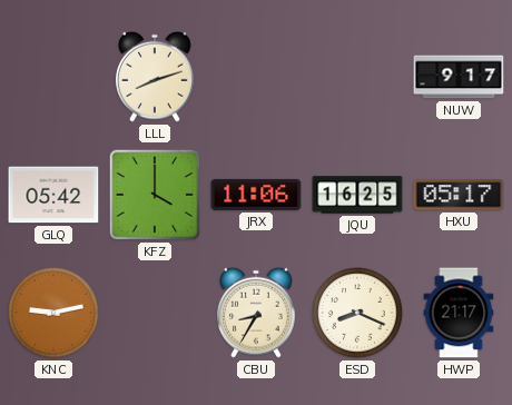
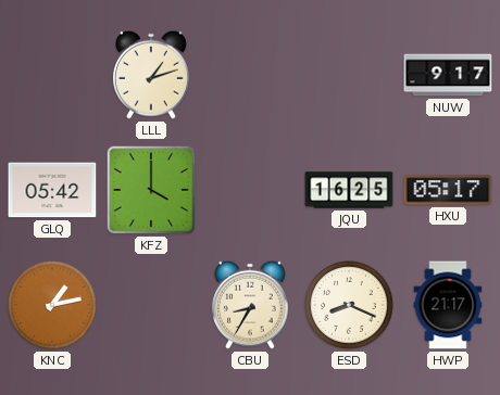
LLL: 8:12 -> 1:12
JRX: 11:06 -> none
KNC: 9:13 -> 1:13
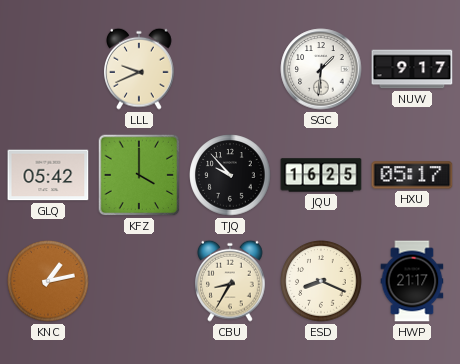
LLL: 1:12 -> 9:41
SGC: none -> 1:31
TJQ: none -> 9:53
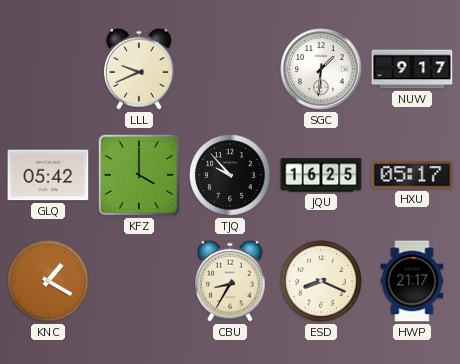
KNC: 1:13 -> 1:20
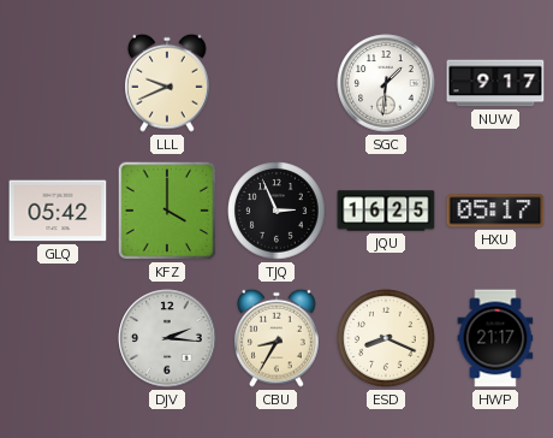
TJQ: 9:53 -> 2:56
KNC: 1:20 -> none
DJV: none -> 2:16
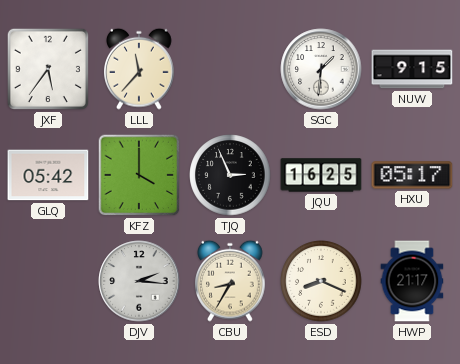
JXF: none -> 5:36
LLL: 9:41 -> 11:37
NUW: 9:17 -> 9:15
